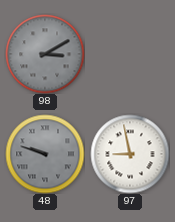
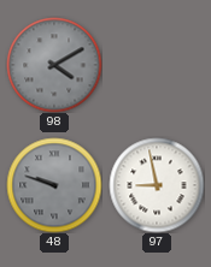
98: 3:10 -> 4:10
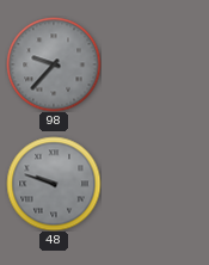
98: 4:10 -> 9:37
97: 8:58 -> none
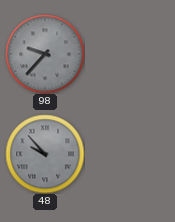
48: 9:48 -> 9:53
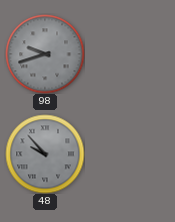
98: 9:37 -> 9:42
